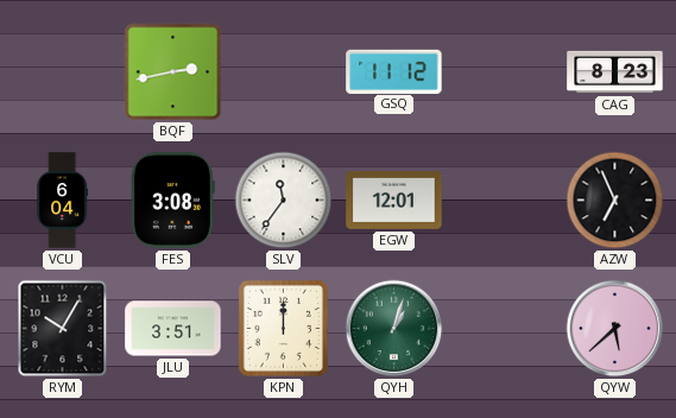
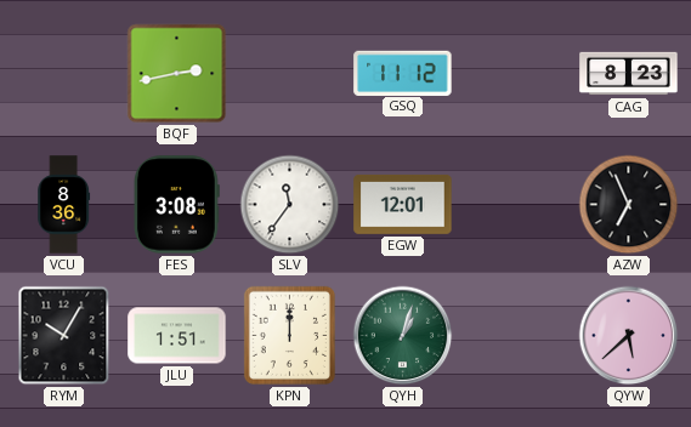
VCU: 6:04 -> 8:36
JLU: 3:51 -> 1:51
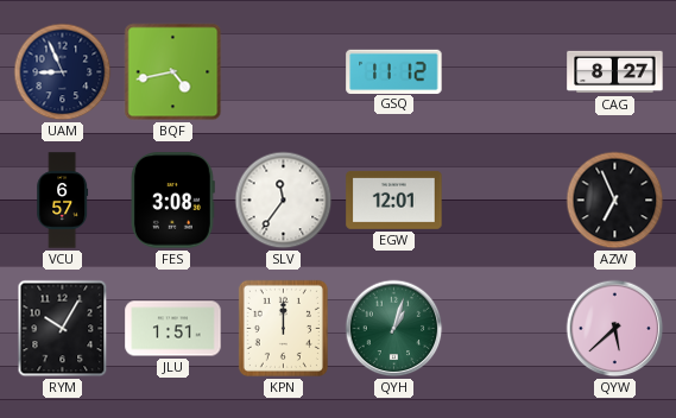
UAM: none -> 8:56
BQF: 2:43 -> 4:43
CAG: 8:23 -> 8:27
VCU: 8:36 -> 6:57
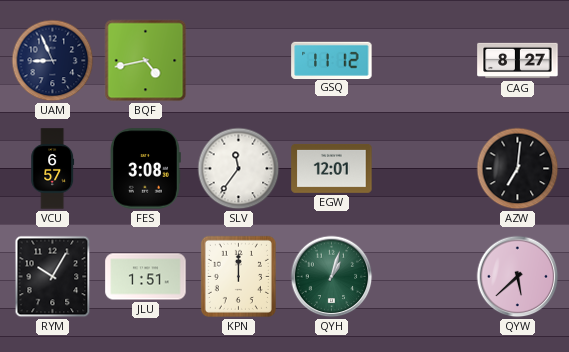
AZW: 6:56 -> 7:01
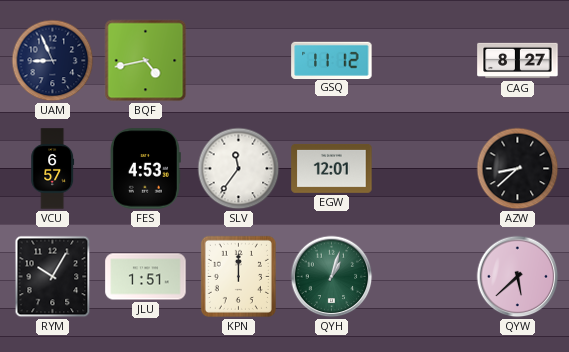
FES: 3:08 -> 4:53
AZW: 7:01 -> 8:38
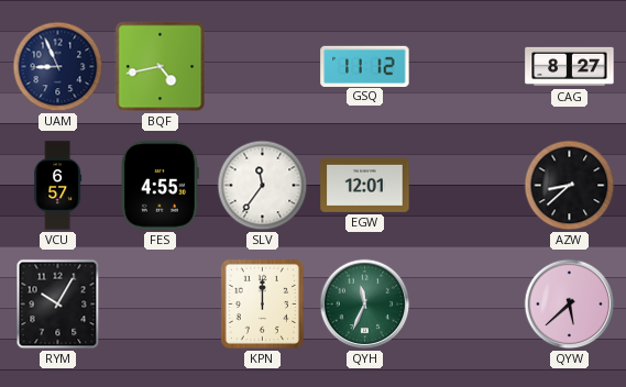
FES: 4:53 -> 4:55
JLU: 1:51 -> none
QYH: 1:03 -> 11:34
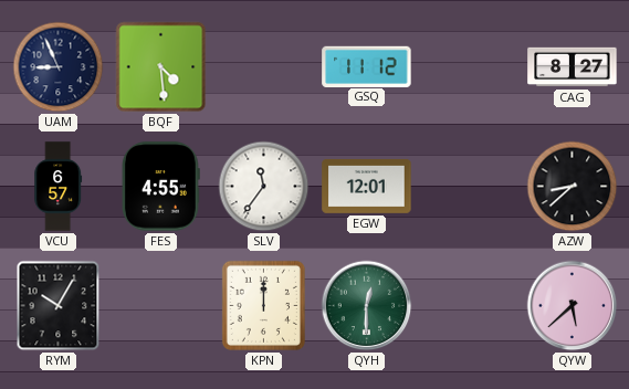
BQF: 4:43 -> 4:29
QYH: 11:34 -> 12:30
